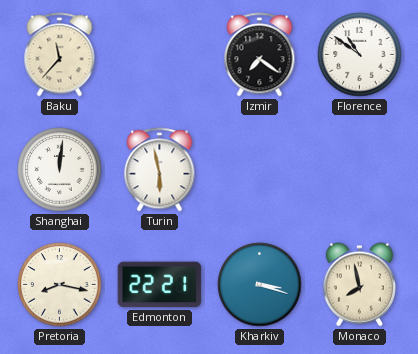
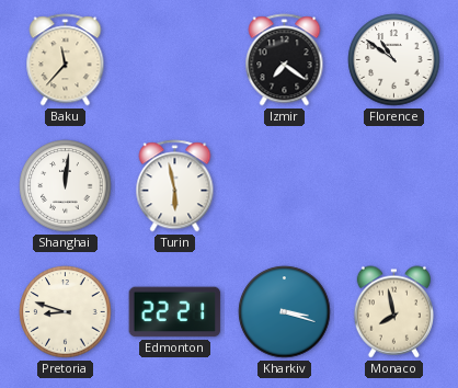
Pretoria: 8:17 -> 8:48
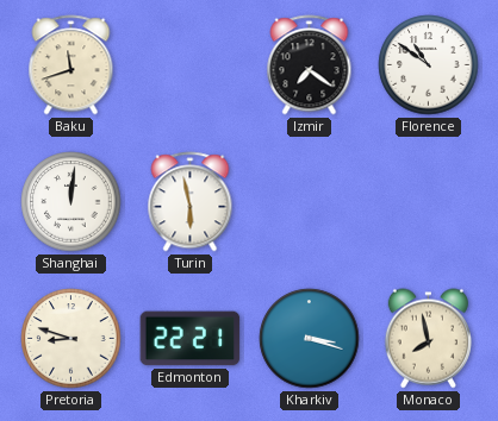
Baku: 11:37 -> 11:42
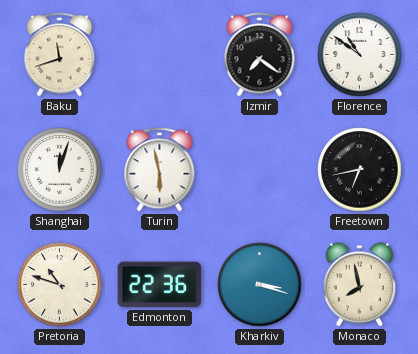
Shanghai: 12:01 -> 12:03
Freetown: none -> 6:43
Pretoria: 8:48 -> 10:48
Edmonton: 22:21 -> 22:36
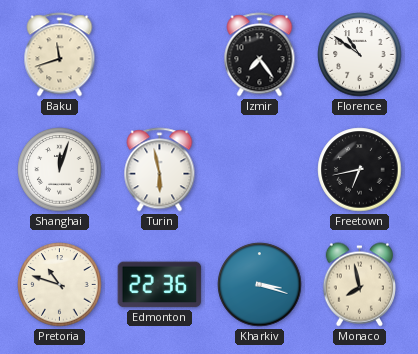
Izmir: 7:21 -> 7:24
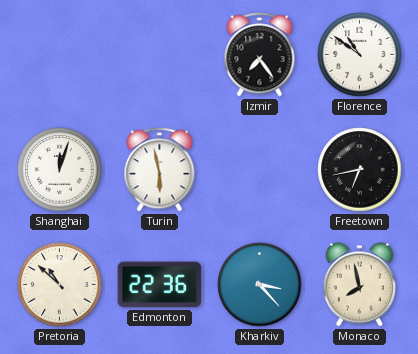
Baku: 11:42 -> none
Pretoria: 10:48 -> 10:52
Kharkiv: 3:18 -> 3:23
